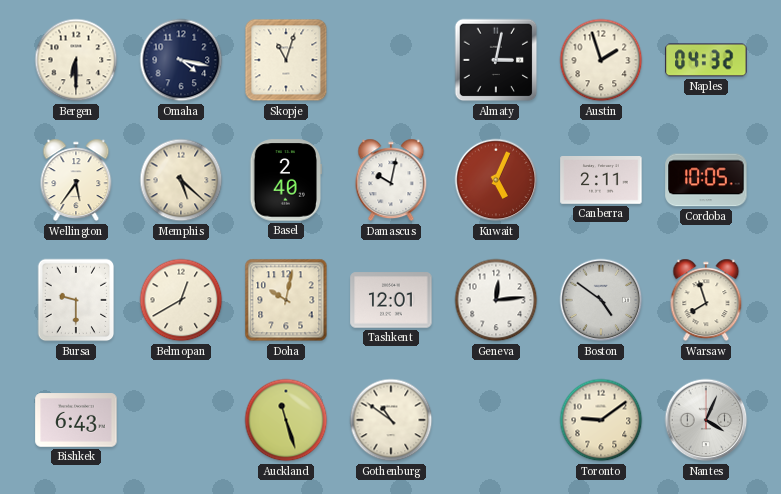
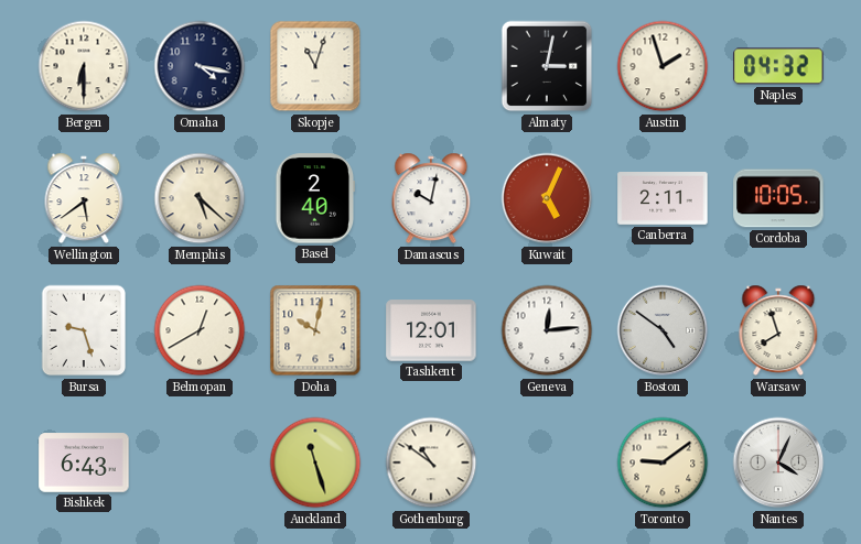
Wellington: 5:36 -> 5:39
Bursa: 9:30 -> 9:27
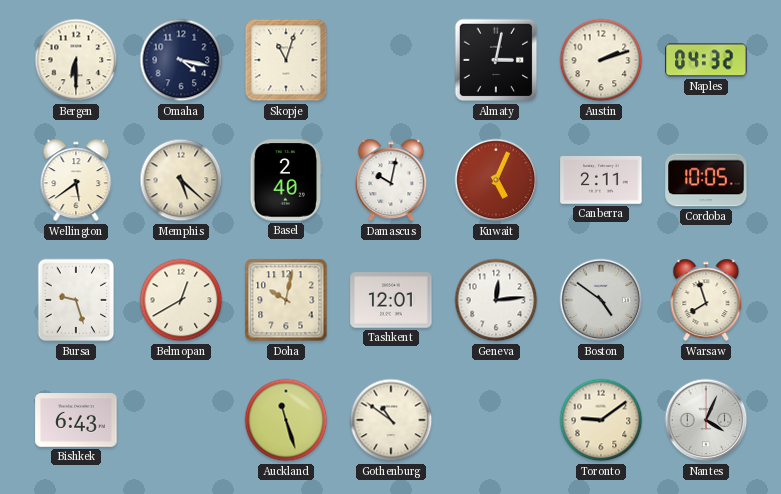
Austin: 1:57 -> 2:12
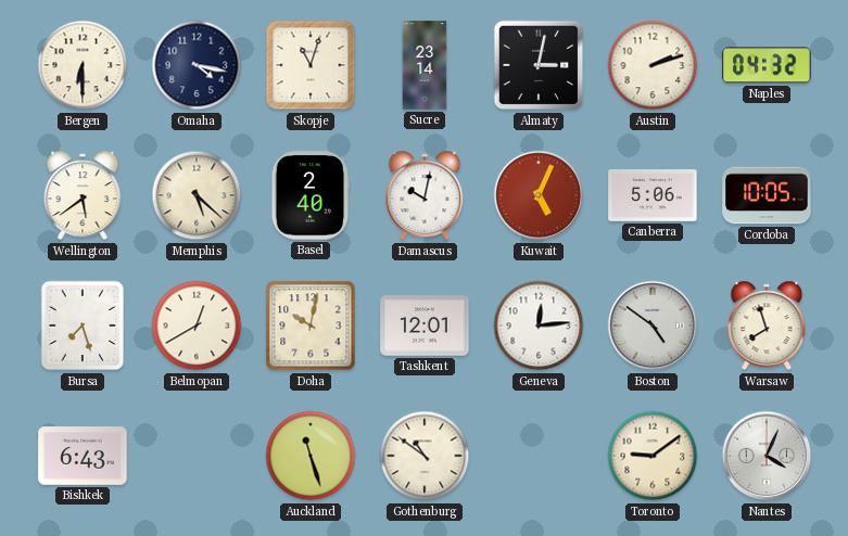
Sucre: none -> 23:14
Canberra: 2:11 -> 5:06
Bursa: 9:27 -> 7:27
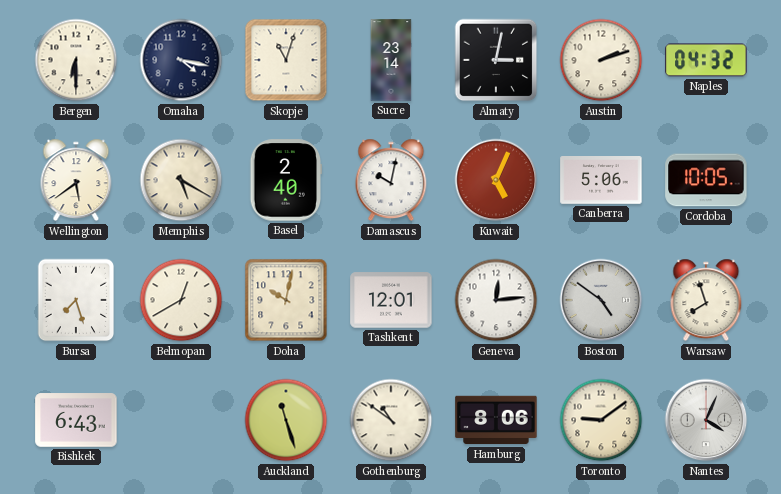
Memphis: 5:22 -> 5:20
Hamburg: none -> 8:06
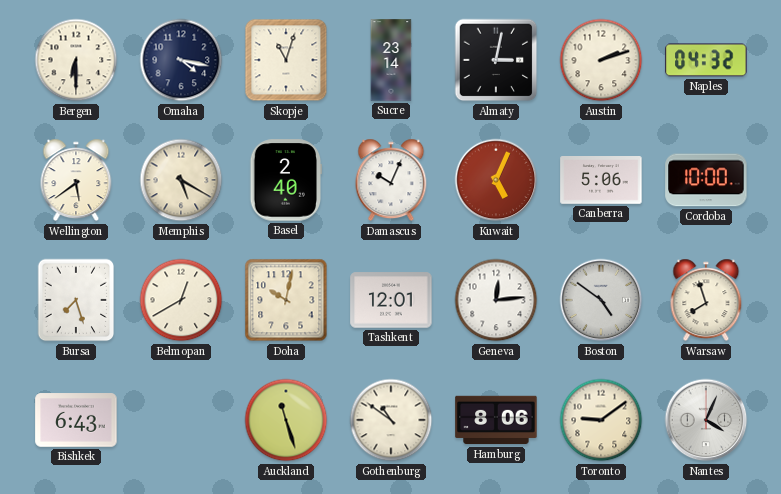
Damascus: 10:02 -> 10:04
Cordoba: 10:05 -> 10:00
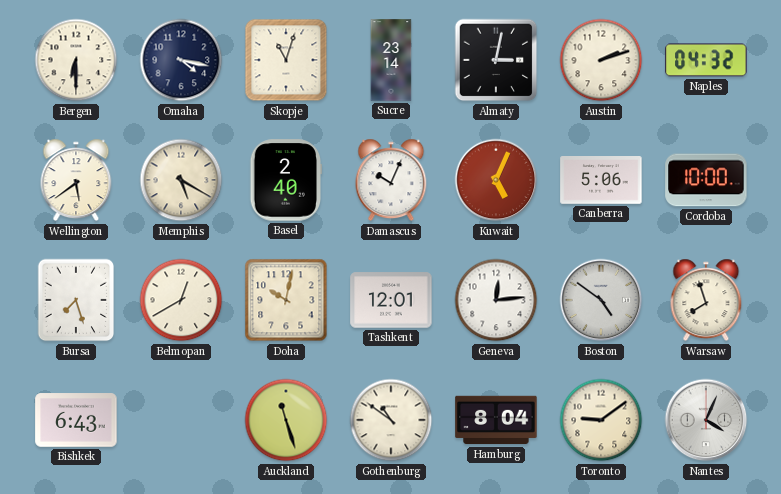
Hamburg: 8:06 -> 8:04
